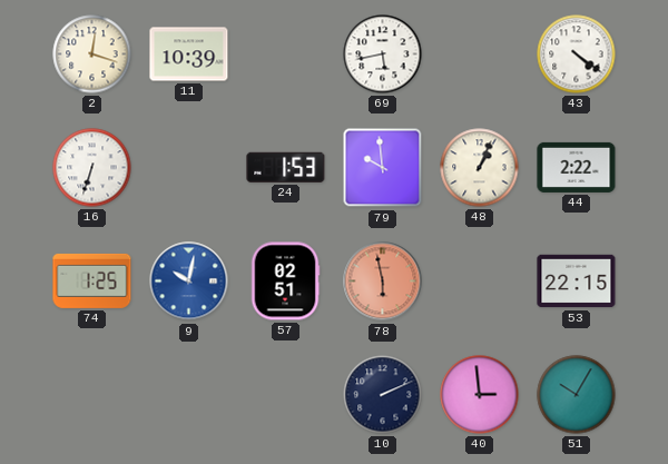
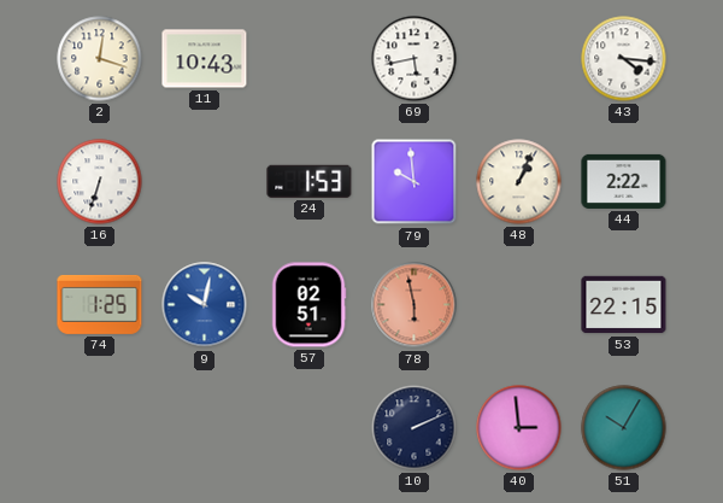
11: 10:39 -> 10:43
43: 4:21 -> 4:16
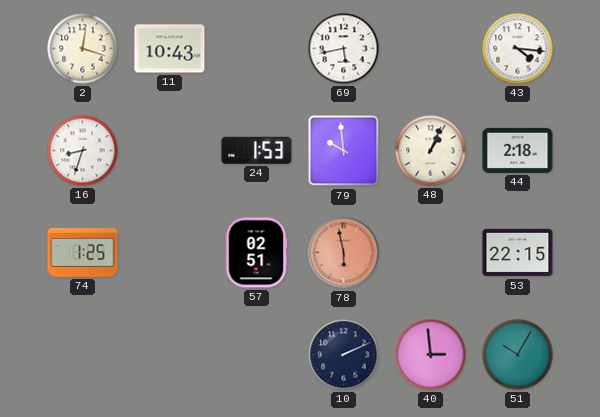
16: 6:33 -> 8:33
44: 2:22 -> 2:18
9: 10:02 -> none
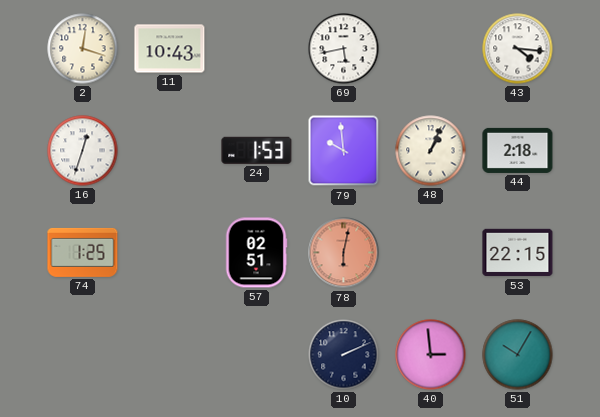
16: 8:33 -> 12:33
78: 5:58 -> 6:02
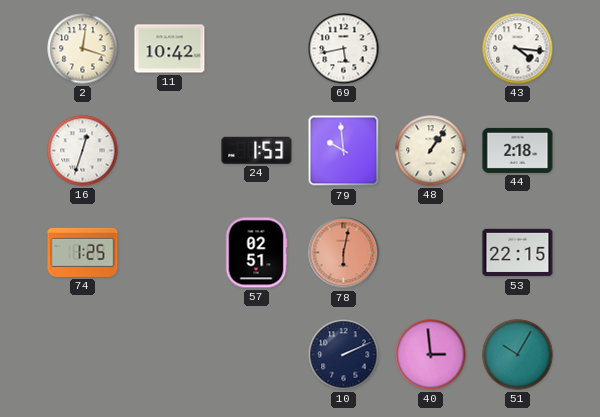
11: 10:43 -> 10:42
48: 1:04 -> 1:06
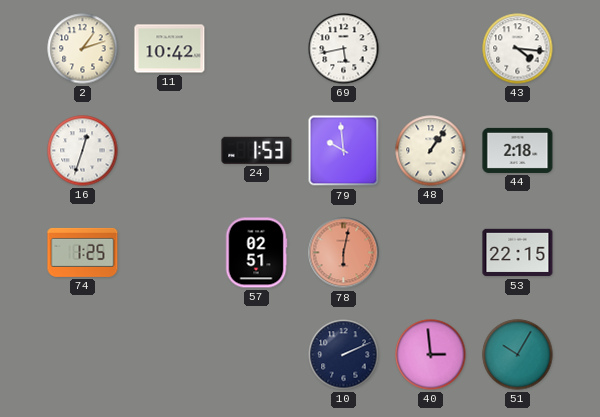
2: 12:18 -> 1:12
